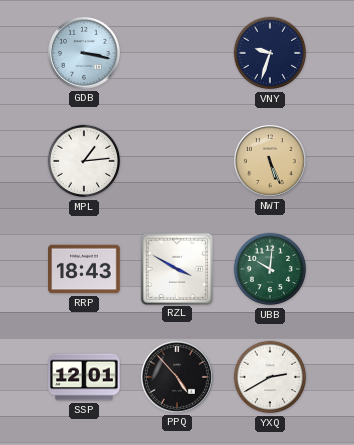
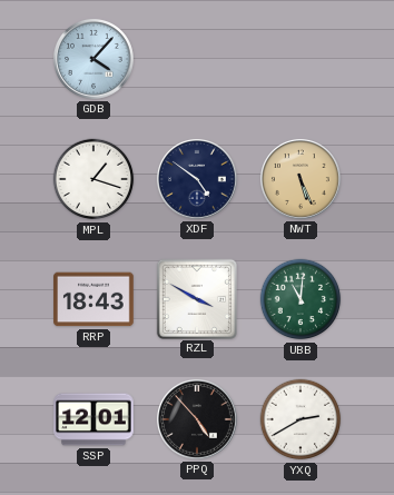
GDB: 3:17 -> 4:07
VNY: 9:33 -> none
MPL: 1:14 -> 1:18
XDF: none -> 4:51
UBB: 10:01 -> 11:01
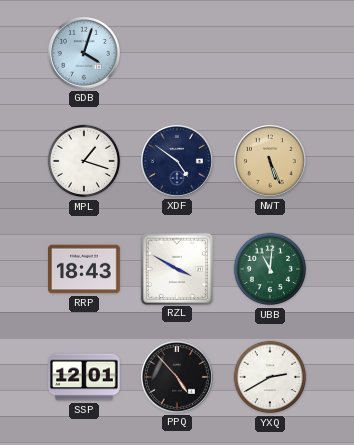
GDB: 4:07 -> 4:03
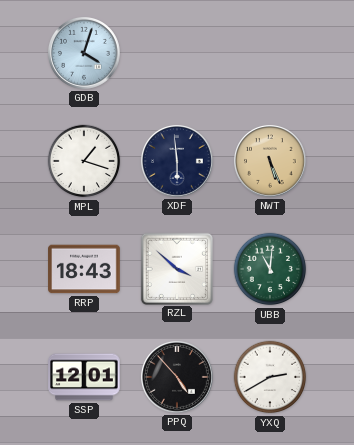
XDF: 4:51 -> 5:59
RZL: 3:50 -> 3:52
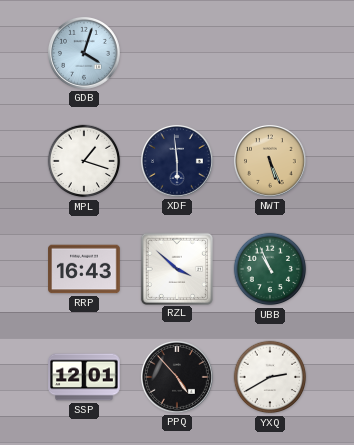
RRP: 18:43 -> 16:43
UBB: 11:01 -> 10:56
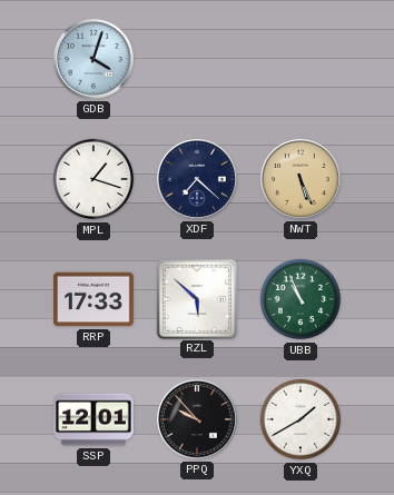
XDF: 5:59 -> 7:22
RRP: 16:43 -> 17:33
RZL: 3:52 -> 5:52
PPQ: 4:53 -> 9:53
YXQ: 2:40 -> 1:40
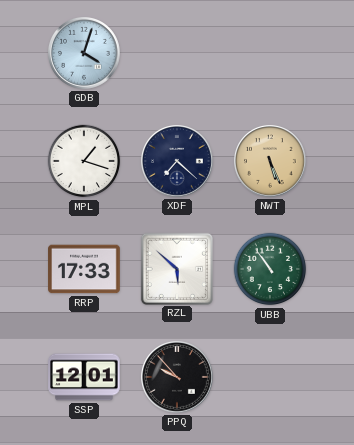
UBB: 10:56 -> 10:54
YXQ: 1:40 -> none
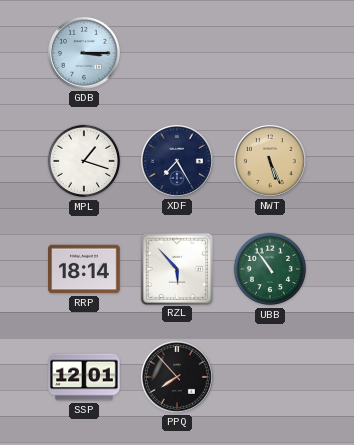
GDB: 4:03 -> 3:15
XDF: 7:22 -> 7:25
RRP: 17:33 -> 18:14
RZL: 5:52 -> 5:53
PPQ: 9:53 -> 7:53
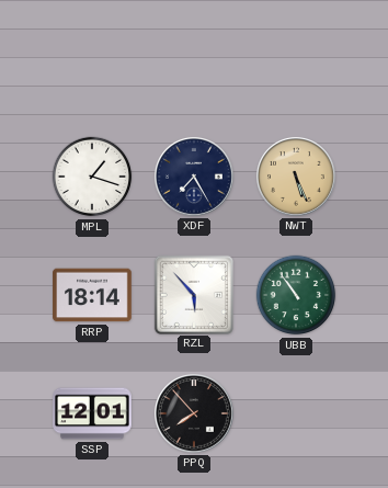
GDB: 3:15 -> none
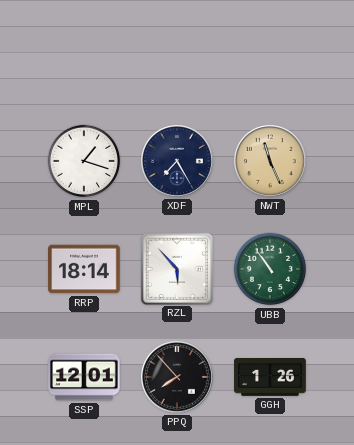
NWT: 5:26 -> 11:26
GGH: none -> 1:26
